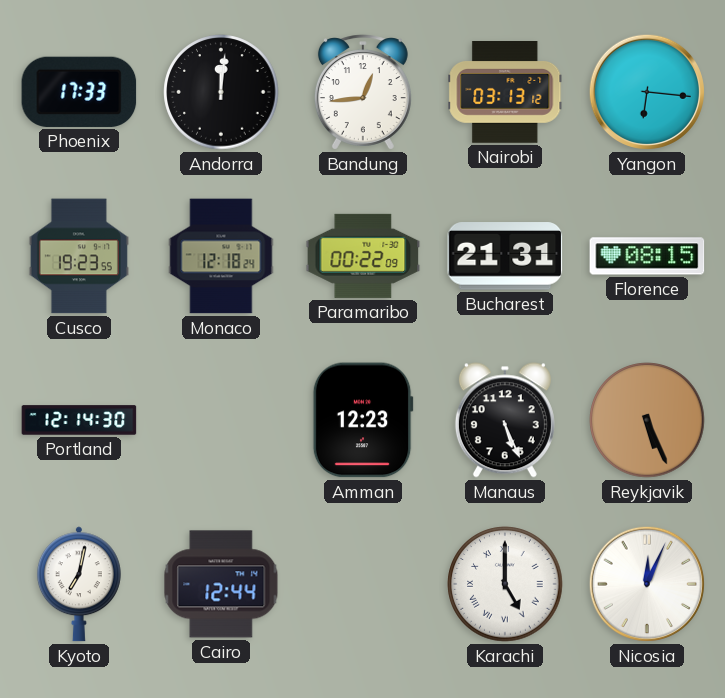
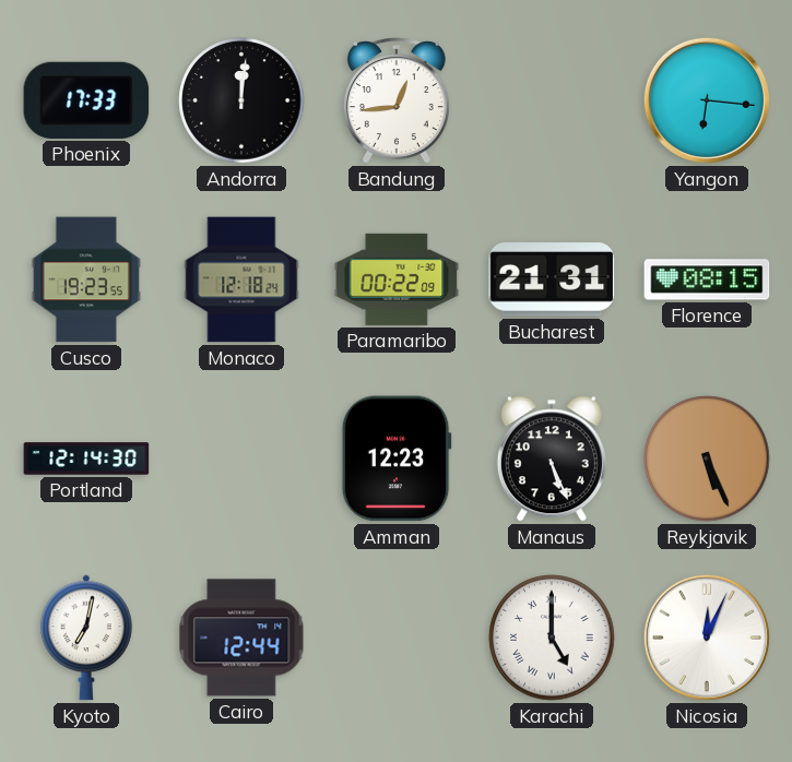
Nairobi: 03:13 -> none
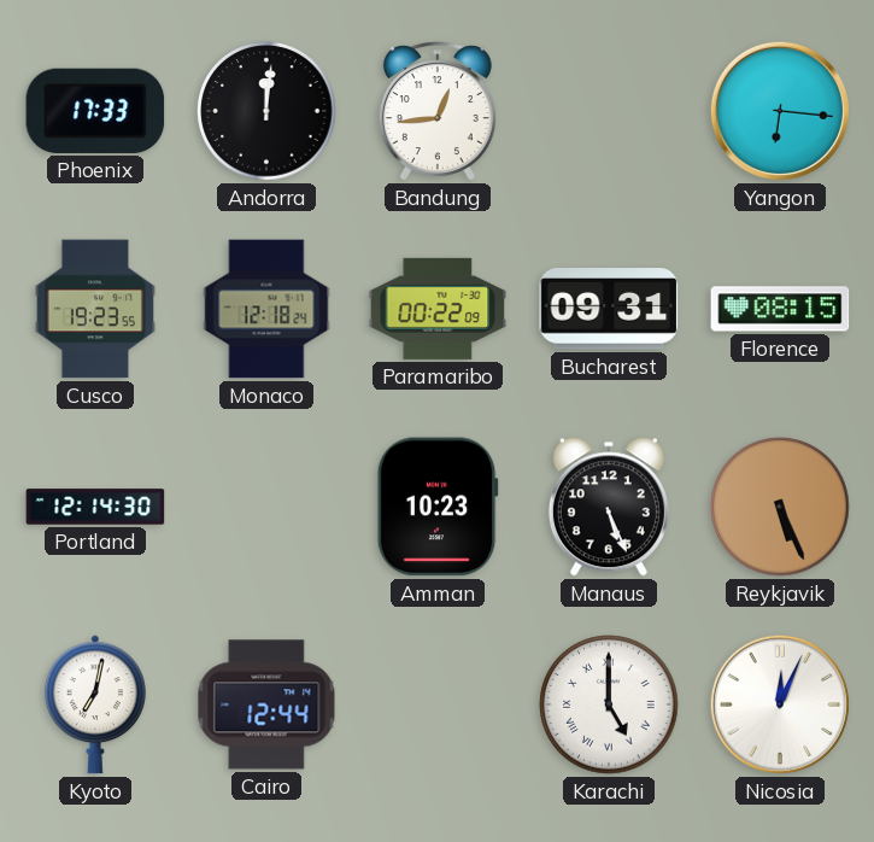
Bucharest: 21:31 -> 09:31
Amman: 12:23 -> 10:23
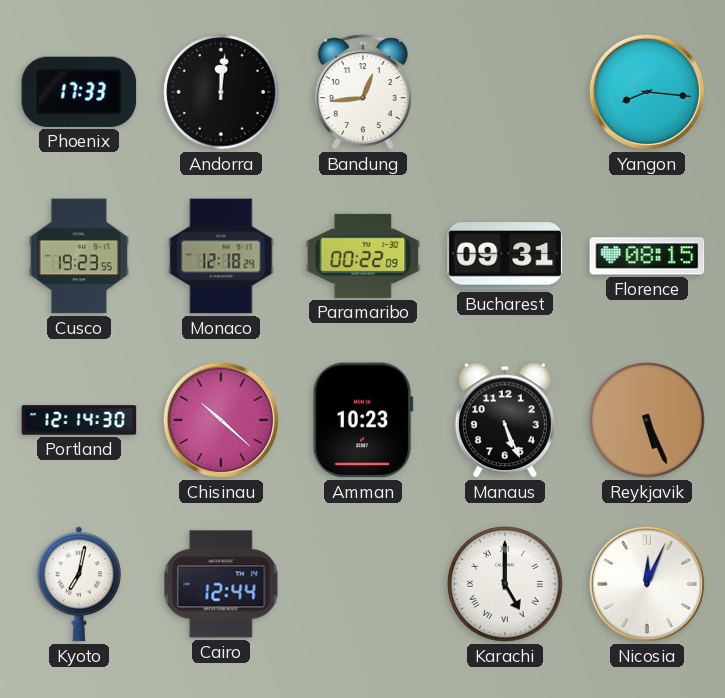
Yangon: 6:16 -> 8:16
Chisinau: none -> 10:22
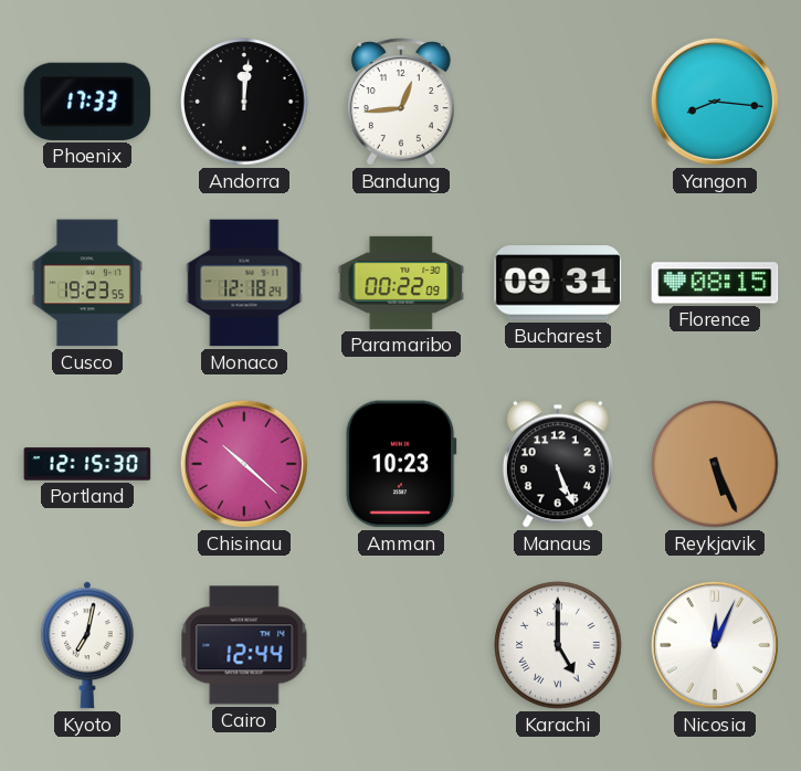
Portland: 12:14 -> 12:15
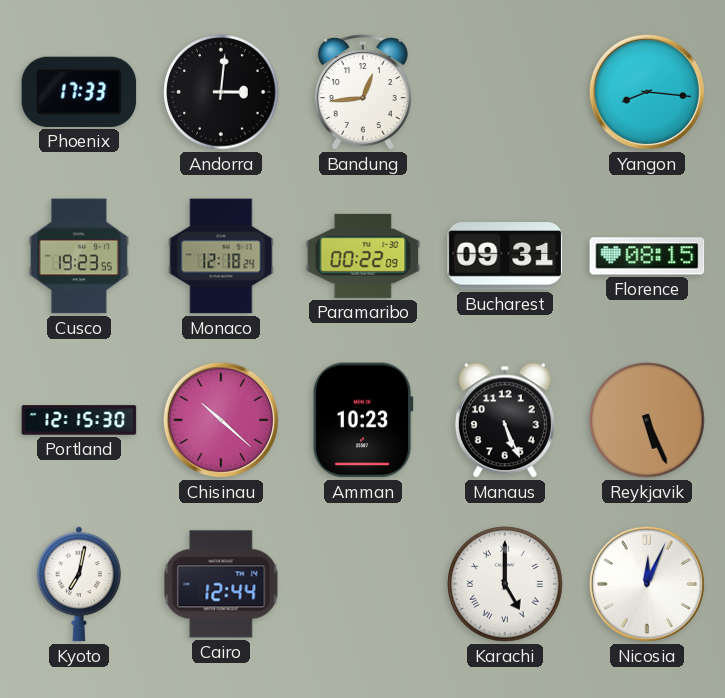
Andorra: 12:01 -> 3:01
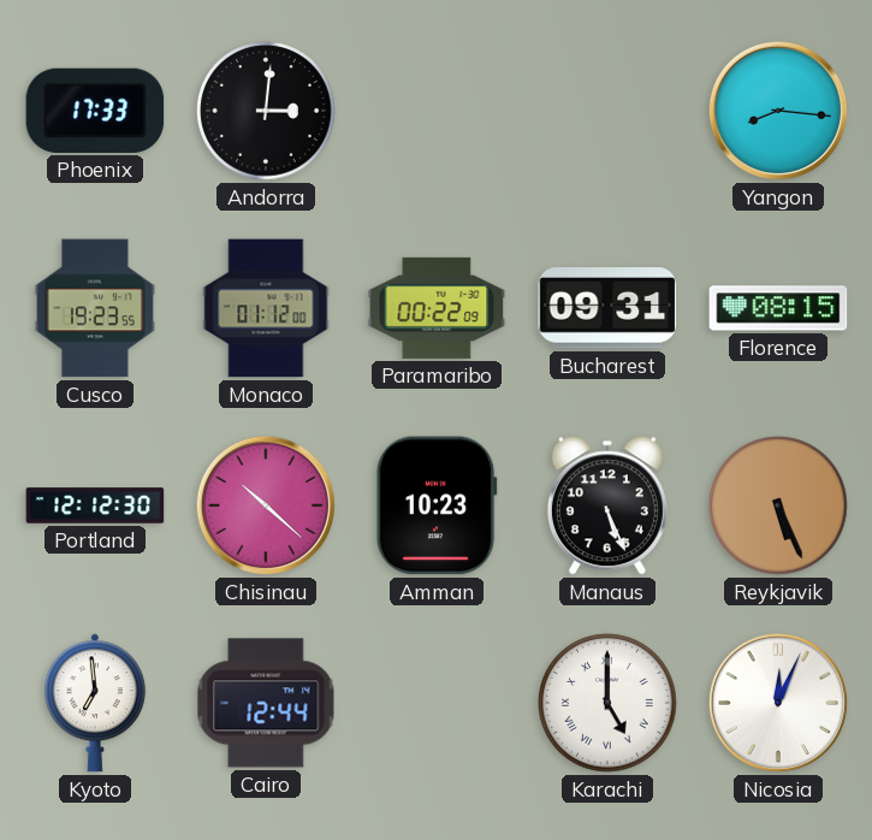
Bandung: 12:44 -> none
Monaco: 12:18 -> 01:12
Portland: 12:15 -> 12:12
Kyoto: 7:02 -> 6:59
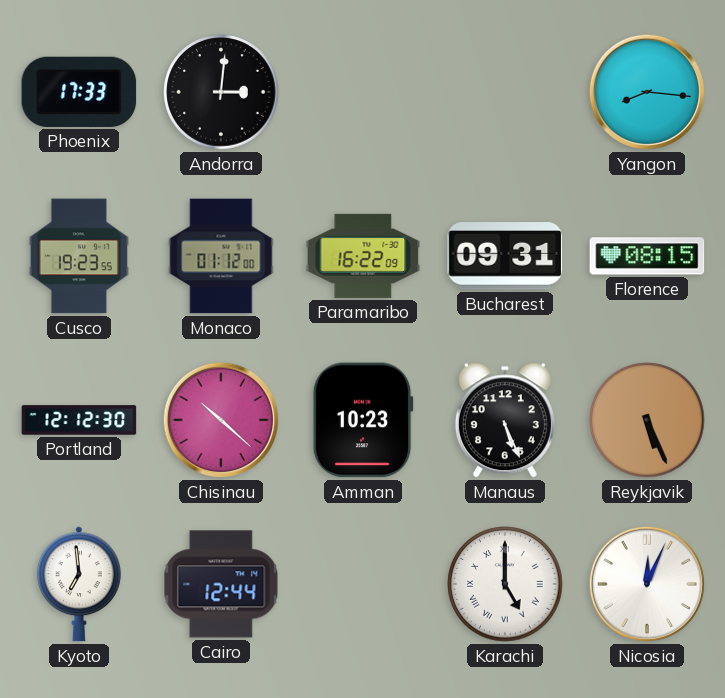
Paramaribo: 00:22 -> 16:22
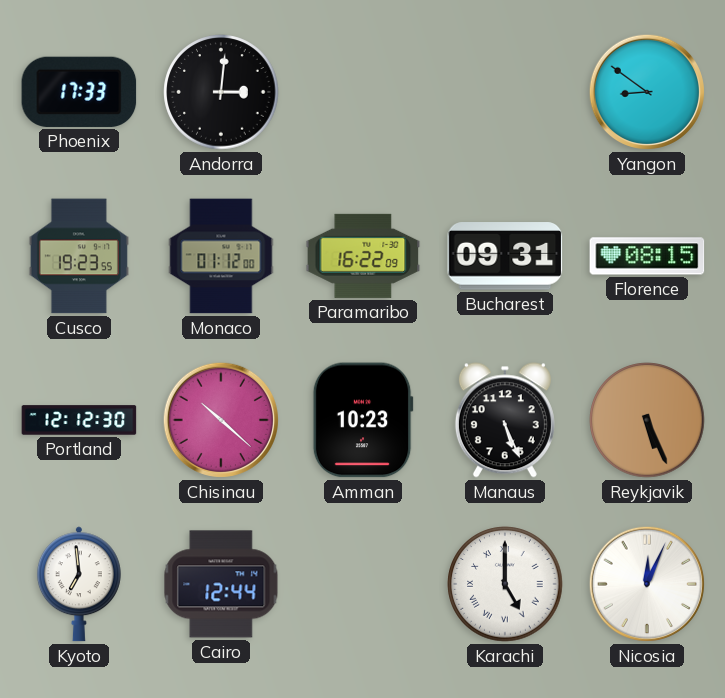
Yangon: 8:16 -> 8:51
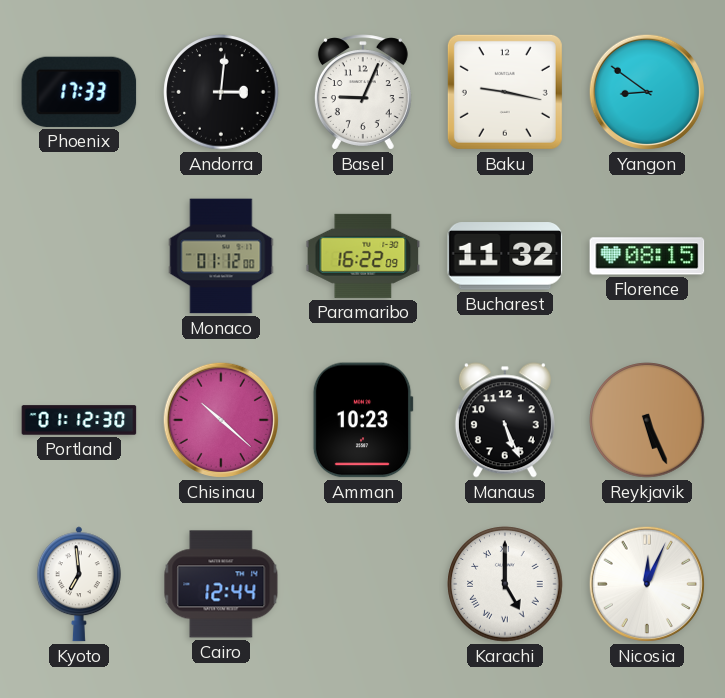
Basel: none -> 9:04
Baku: none -> 9:17
Cusco: 19:23 -> none
Bucharest: 09:31 -> 11:32
Portland: 12:12 -> 01:12
